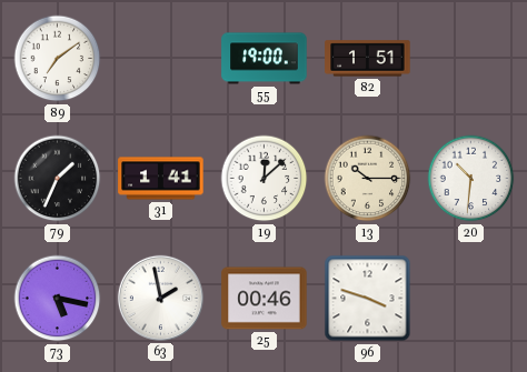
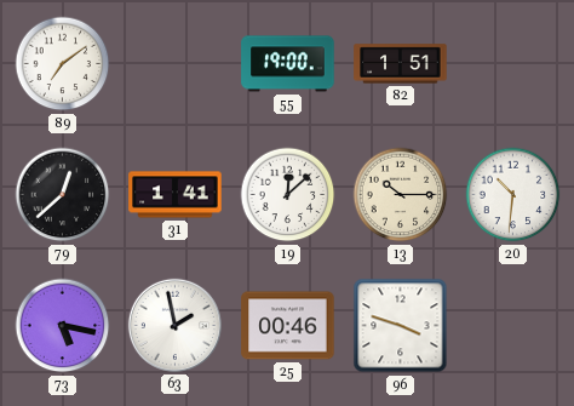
79: 1:34 -> 12:38
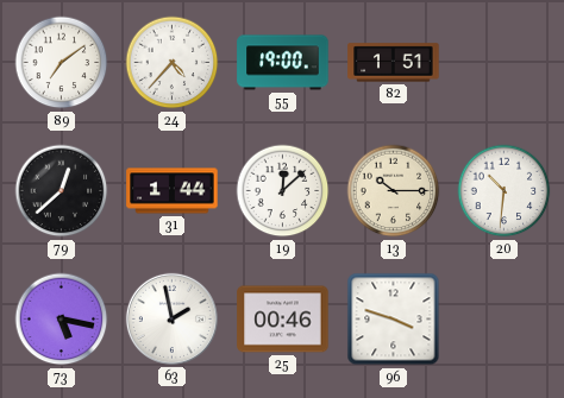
24: none -> 4:37
31: 1:41 -> 1:44
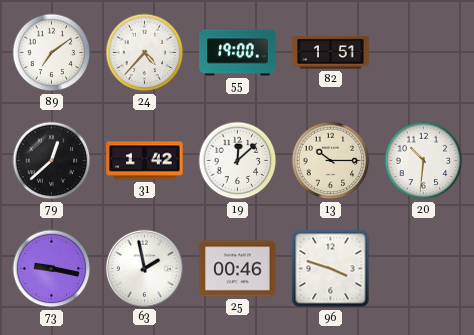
31: 1:44 -> 1:42
73: 5:17 -> 9:17
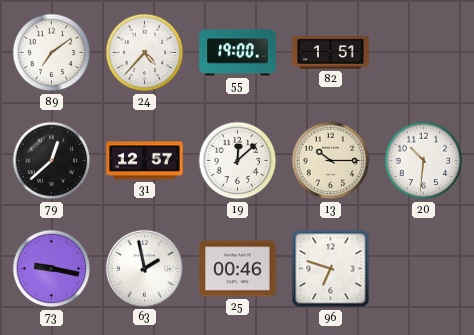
31: 1:42 -> 12:57
96: 3:48 -> 6:48
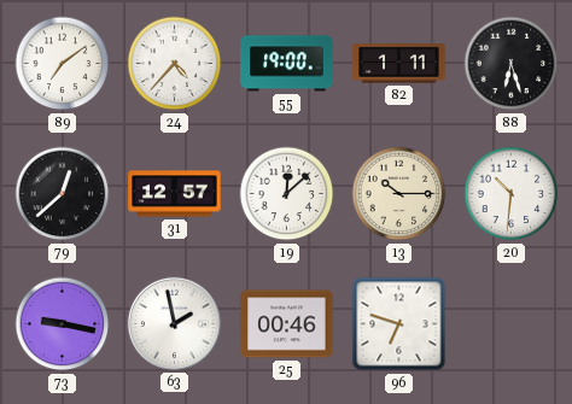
82: 1:51 -> 1:11
88: none -> 6:27
